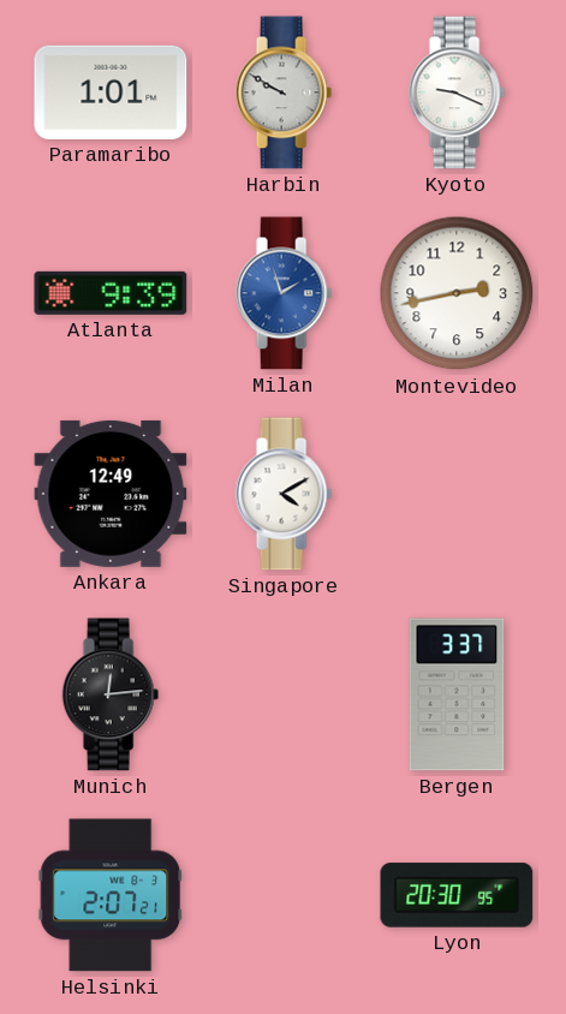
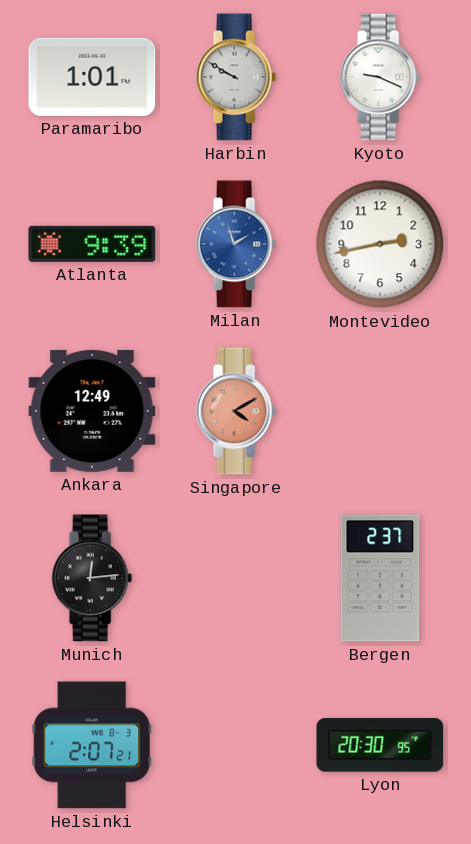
Singapore dial: white -> salmon
Bergen: 3:37 -> 2:37
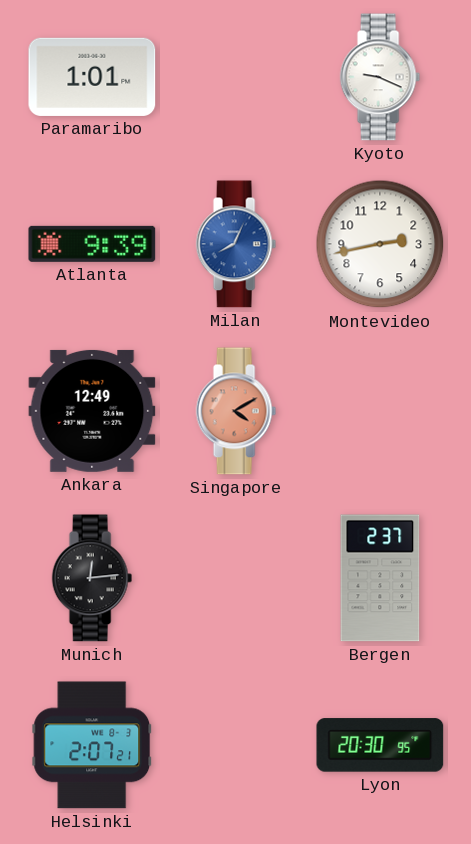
Harbin: 9:50 -> none
Milan: 1:57 -> 8:04
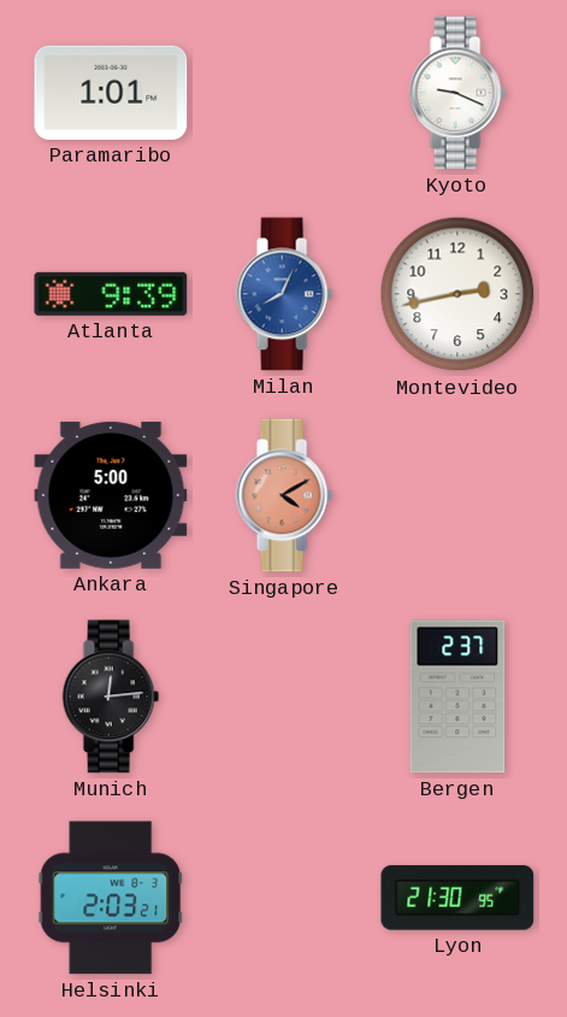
Ankara: 12:49 -> 5:00
Helsinki: 2:07 -> 2:03
Lyon: 20:30 -> 21:30
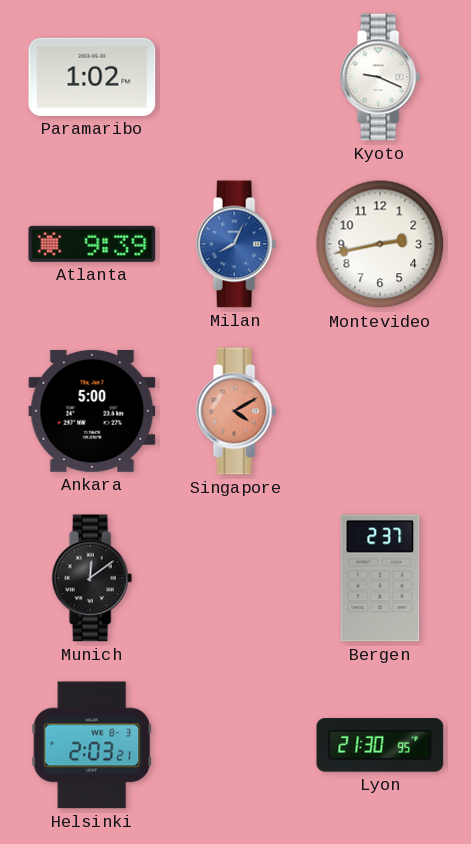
Paramaribo: 1:01 -> 1:02
Munich: 12:14 -> 12:09
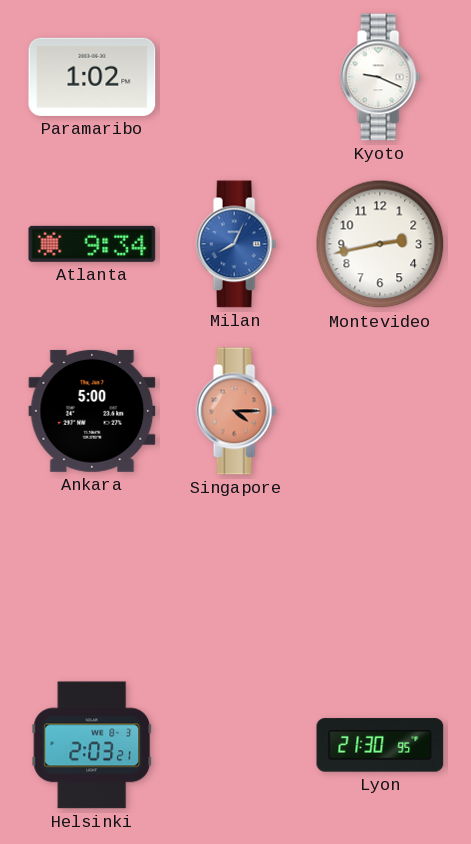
Atlanta: 9:39 -> 9:34
Singapore: 4:10 -> 4:15
Munich: 12:09 -> none
Bergen: 2:37 -> none
